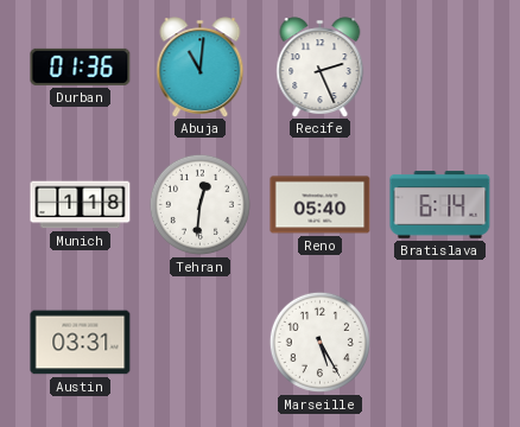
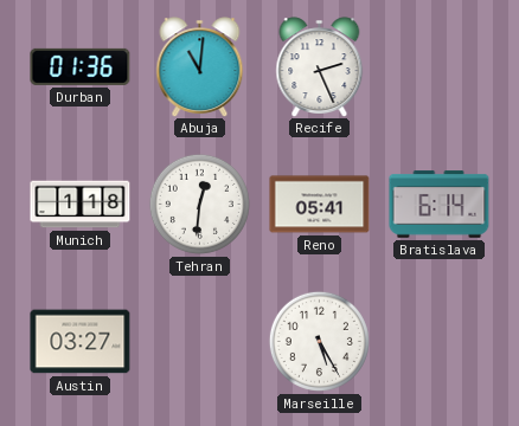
Reno: 05:40 -> 05:41
Austin: 03:31 -> 03:27
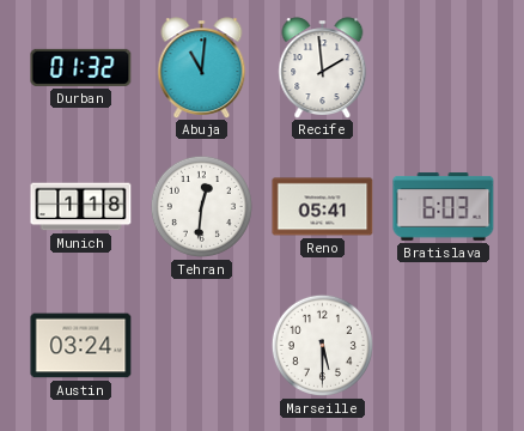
Durban: 01:36 -> 01:32
Recife: 2:26 -> 1:59
Bratislava: 6:14 -> 6:03
Austin: 03:27 -> 03:24
Marseille: 5:25 -> 5:30
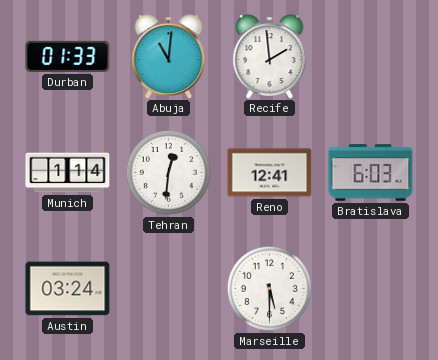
Durban: 01:32 -> 01:33
Munich: 1:18 -> 1:14
Reno: 05:41 -> 12:41
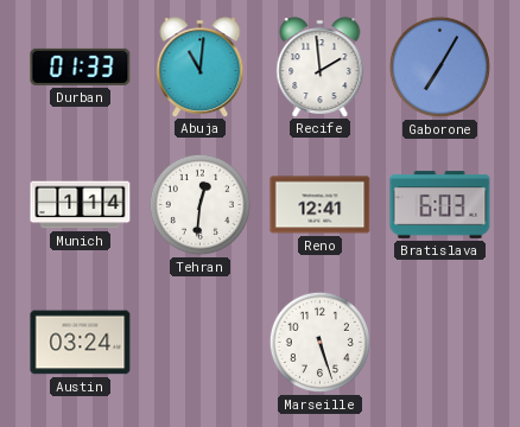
Gaborone: none -> 7:05
Marseille: 5:30 -> 5:27
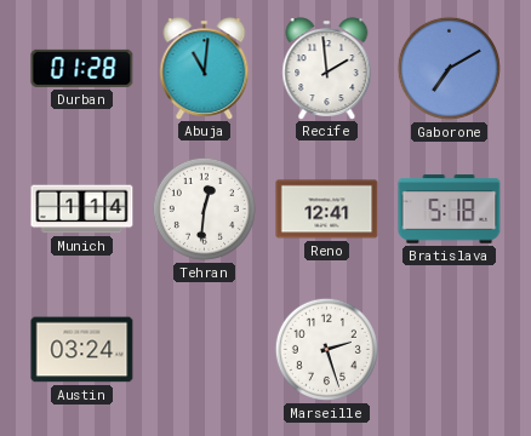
Durban: 01:33 -> 01:28
Gaborone: 7:05 -> 7:10
Bratislava: 6:03 -> 5:18
Marseille: 5:27 -> 2:27
